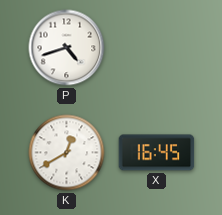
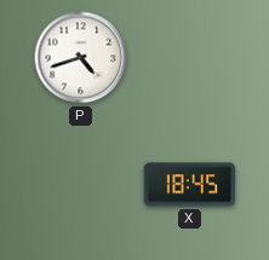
K: 12:40 -> none
X: 16:45 -> 18:45
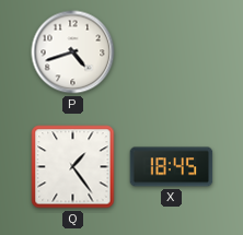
Q: none -> 1:24
